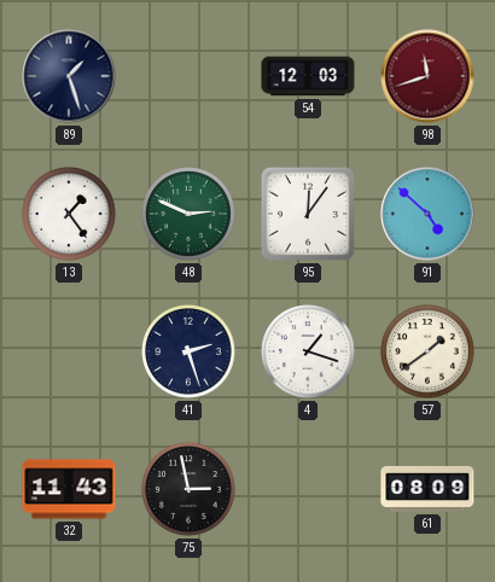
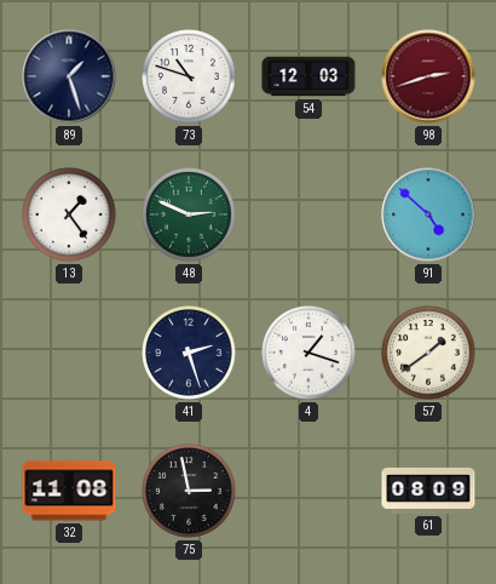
73: none -> 10:48
98: 11:42 -> 2:42
95: 12:06 -> none
32: 11:43 -> 11:08
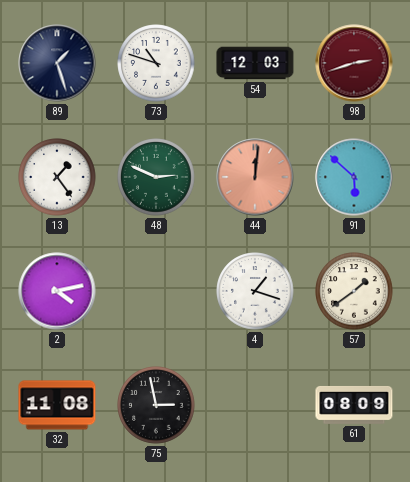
44: none -> 12:01
91: 4:52 -> 5:52
2: none -> 4:13
41: 2:27 -> none
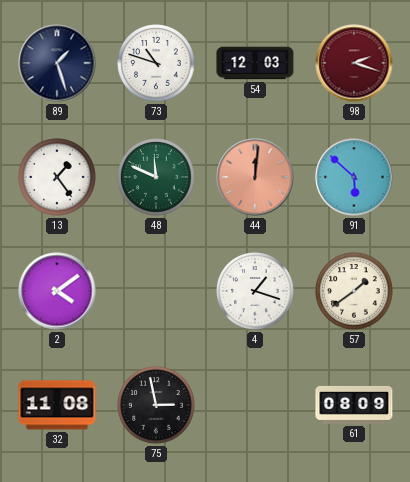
98: 2:42 -> 2:18
48: 2:49 -> 11:49
2: 4:13 -> 4:09
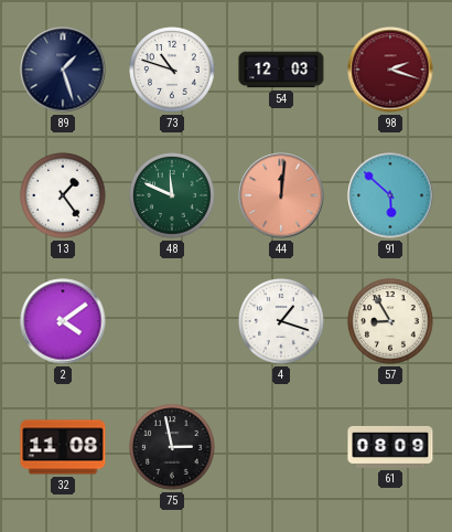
57: 1:39 -> 8:55
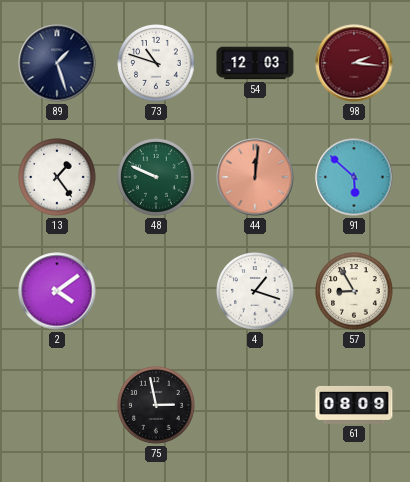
98: 2:18 -> 2:16
48: 11:49 -> 9:49
32: 11:08 -> none
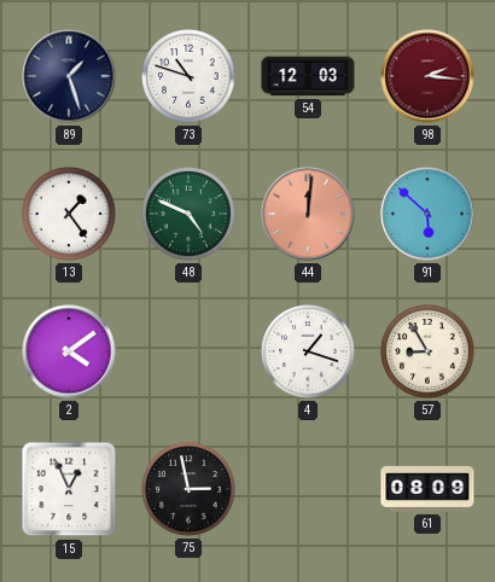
48: 9:49 -> 4:49
15: none -> 12:56
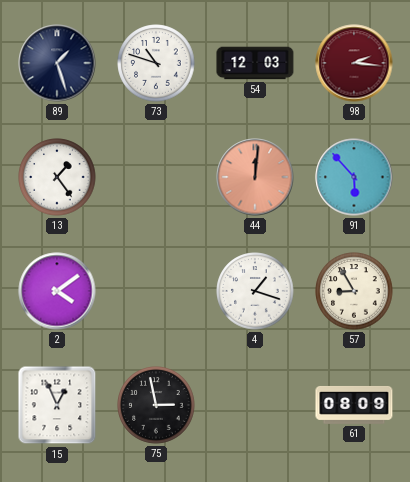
48: 4:49 -> none
91: 5:52 -> 5:53
